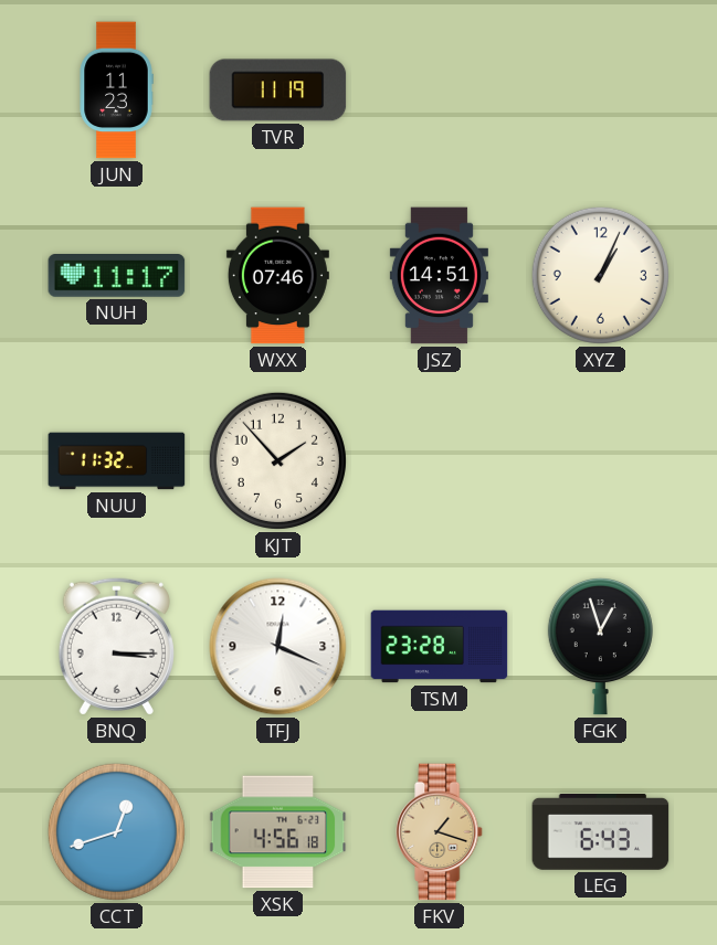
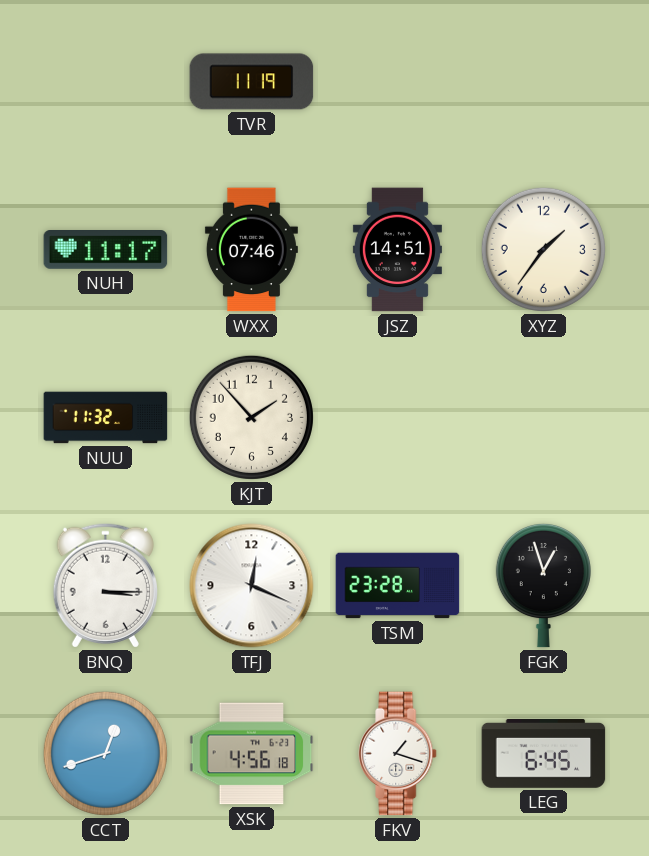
JUN: 11:23 -> none
XYZ: 1:04 -> 1:36
FKV dial: champagne -> white
LEG: 6:43 -> 6:45
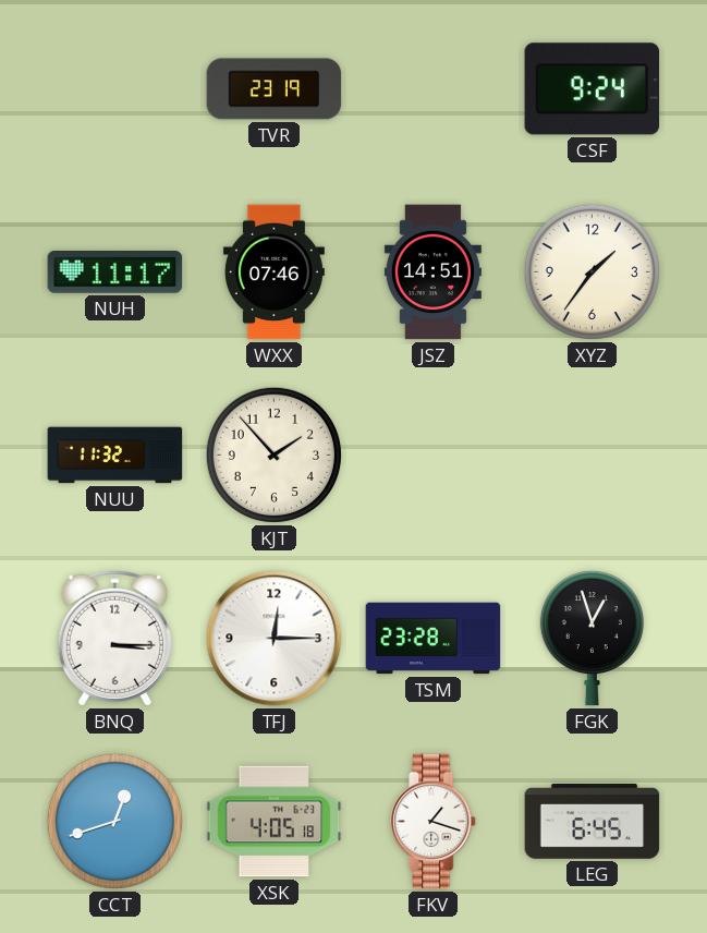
TVR: 11:19 -> 23:19
CSF: none -> 9:24
TFJ: 12:19 -> 12:15
XSK: 4:56 -> 4:05
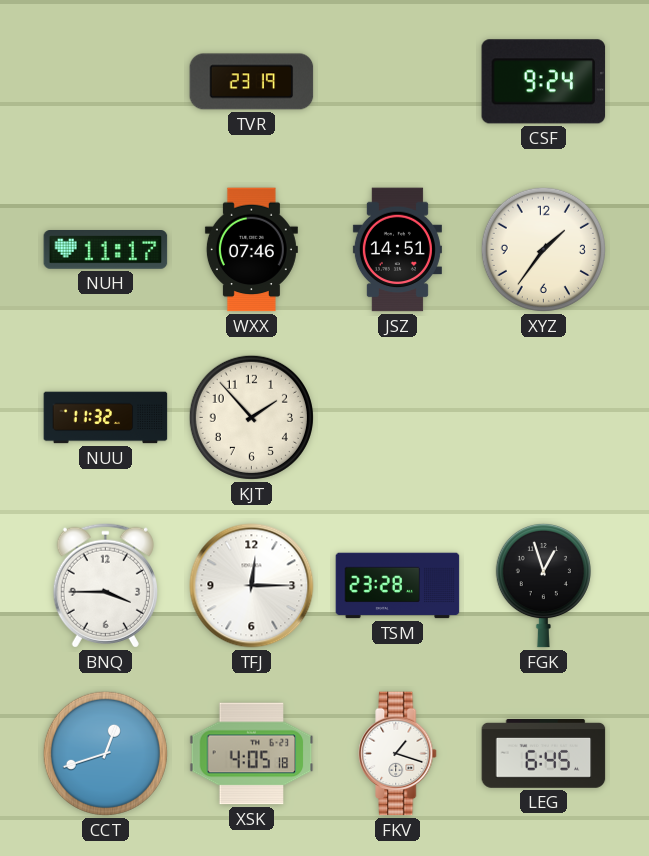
BNQ: 3:15 -> 3:45
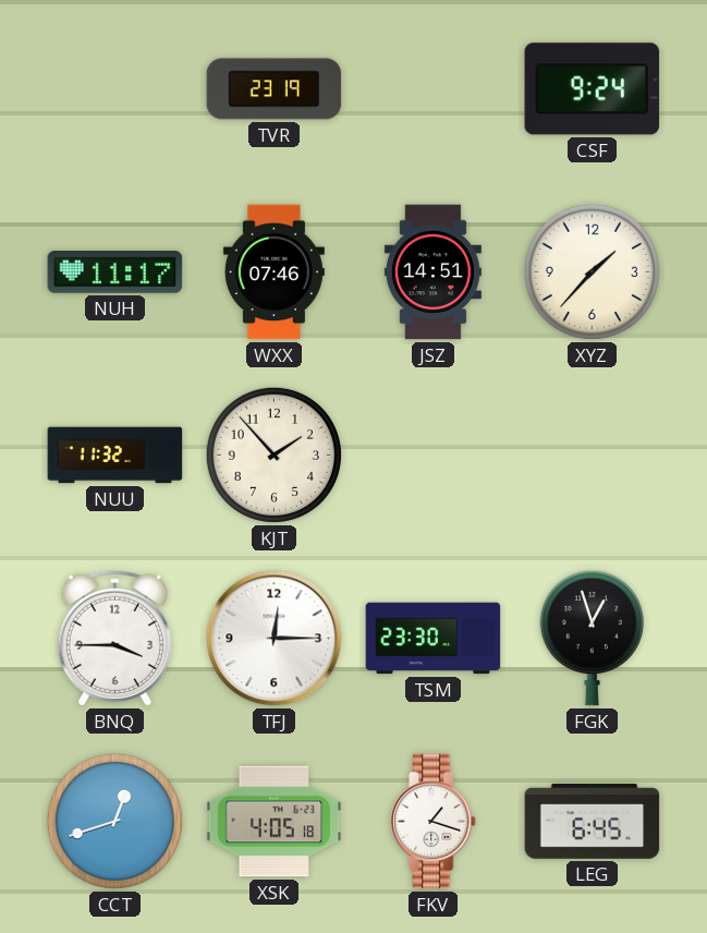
XYZ: 1:36 -> 1:37
TSM: 23:28 -> 23:30
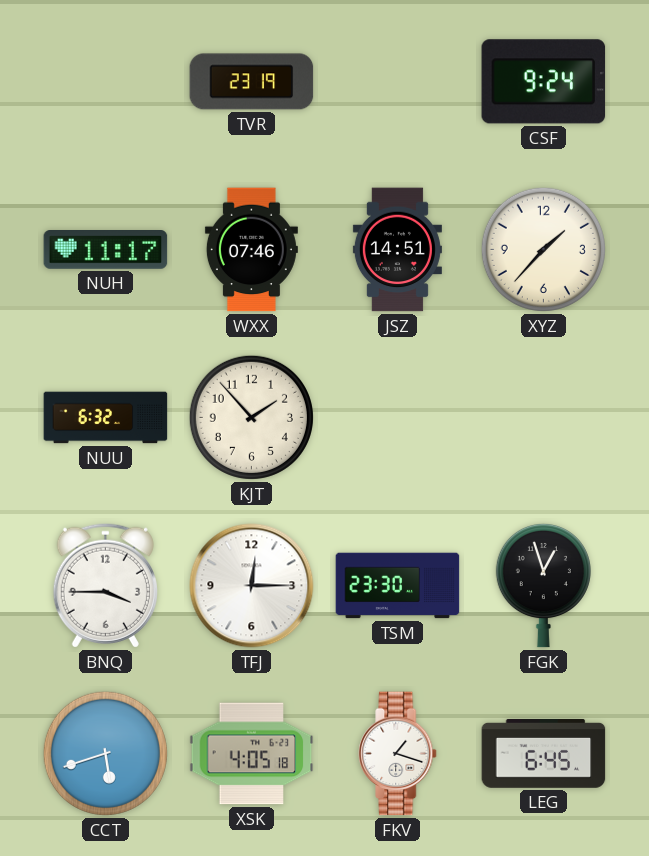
NUU: 11:32 -> 6:32
CCT: 12:42 -> 5:42
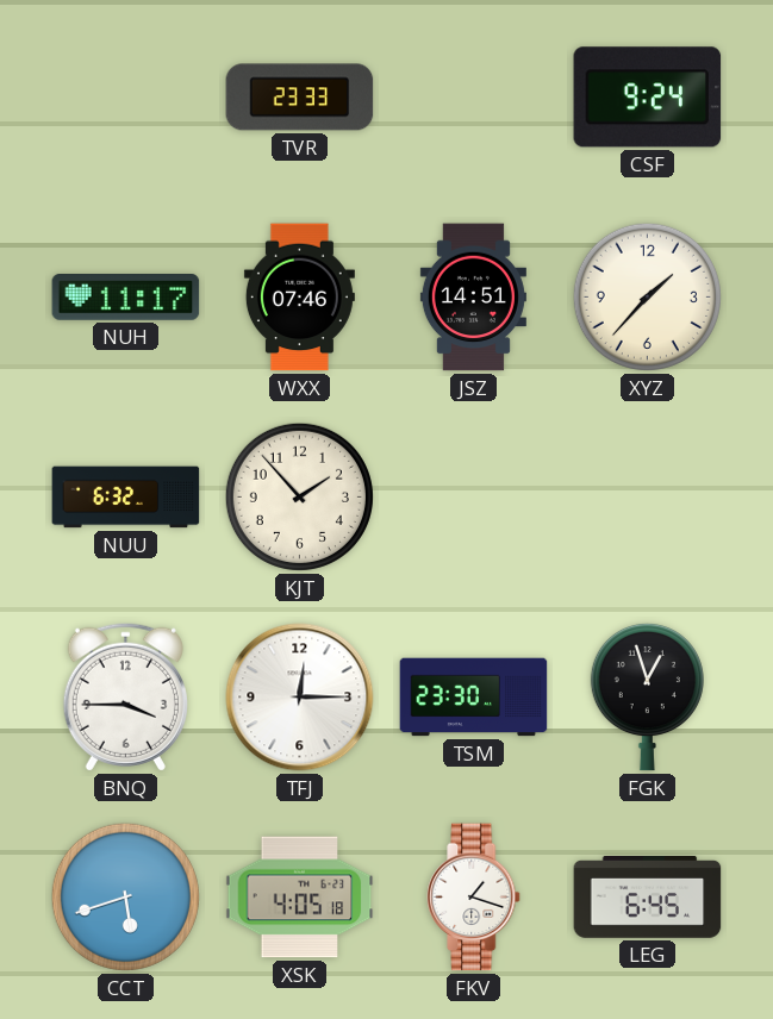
TVR: 23:19 -> 23:33
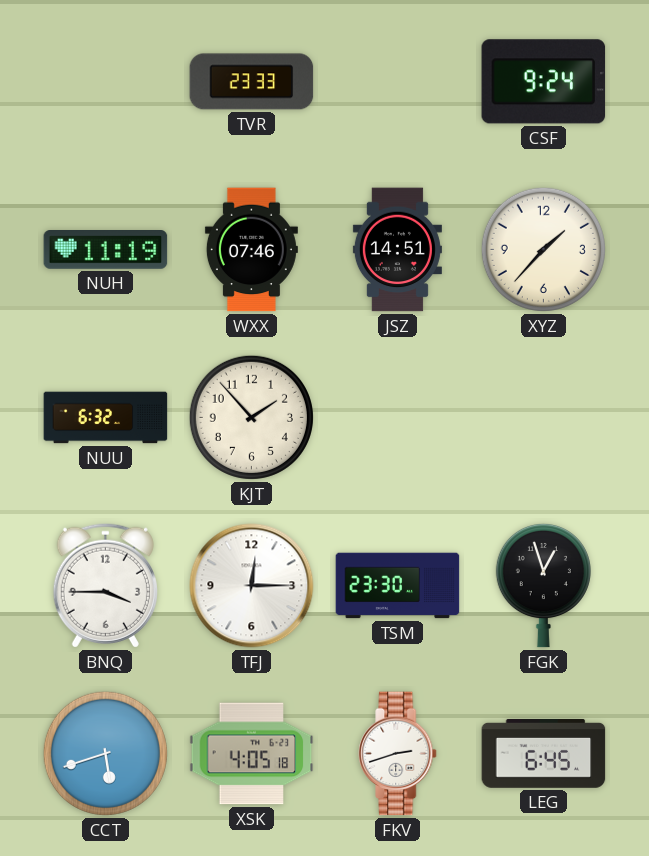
NUH: 11:17 -> 11:19
FKV: 1:18 -> 2:42
